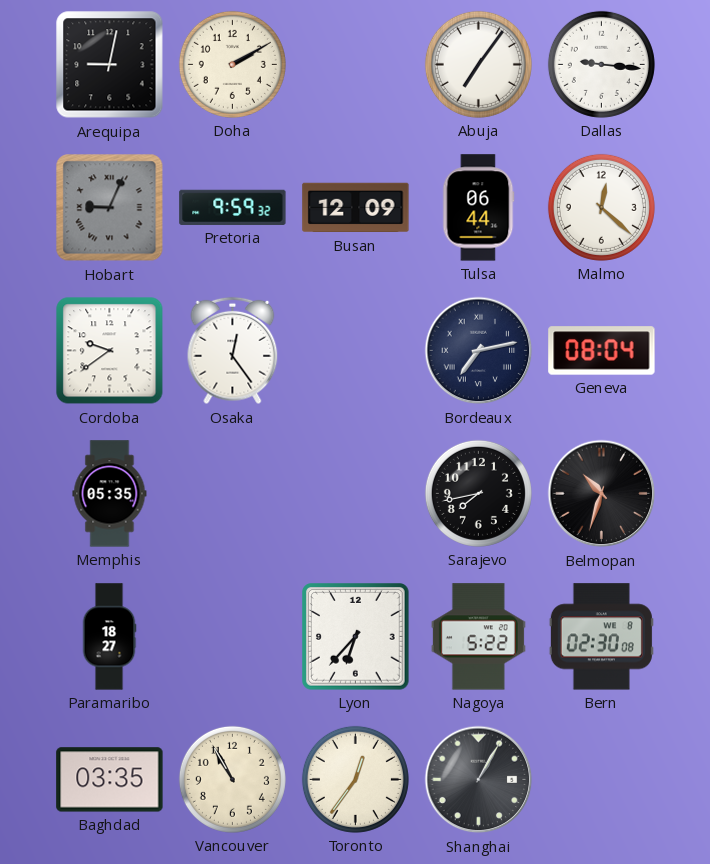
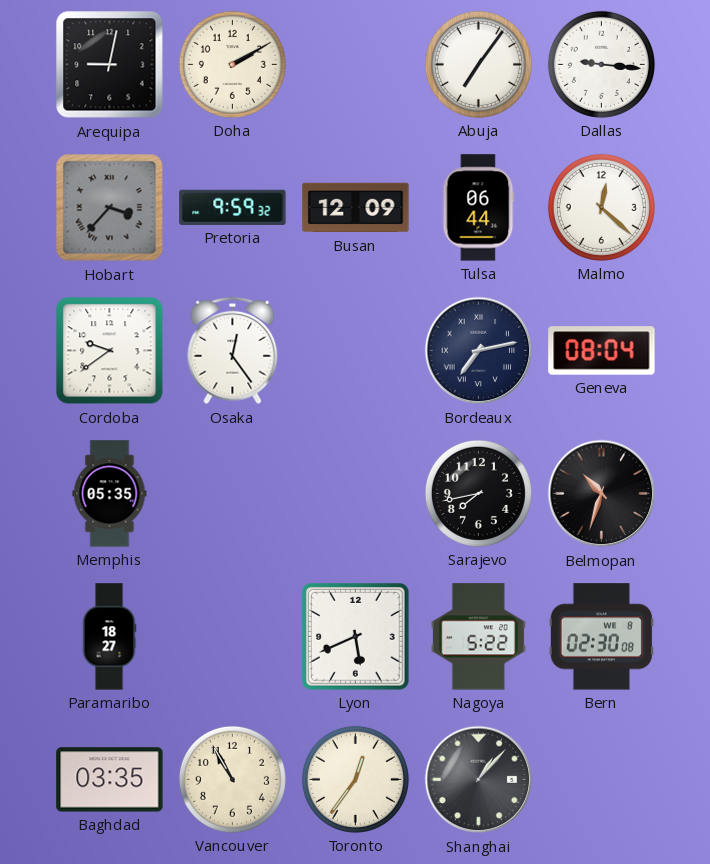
Hobart: 9:04 -> 3:37
Lyon: 6:37 -> 5:41
Shanghai: 1:05 -> 1:07
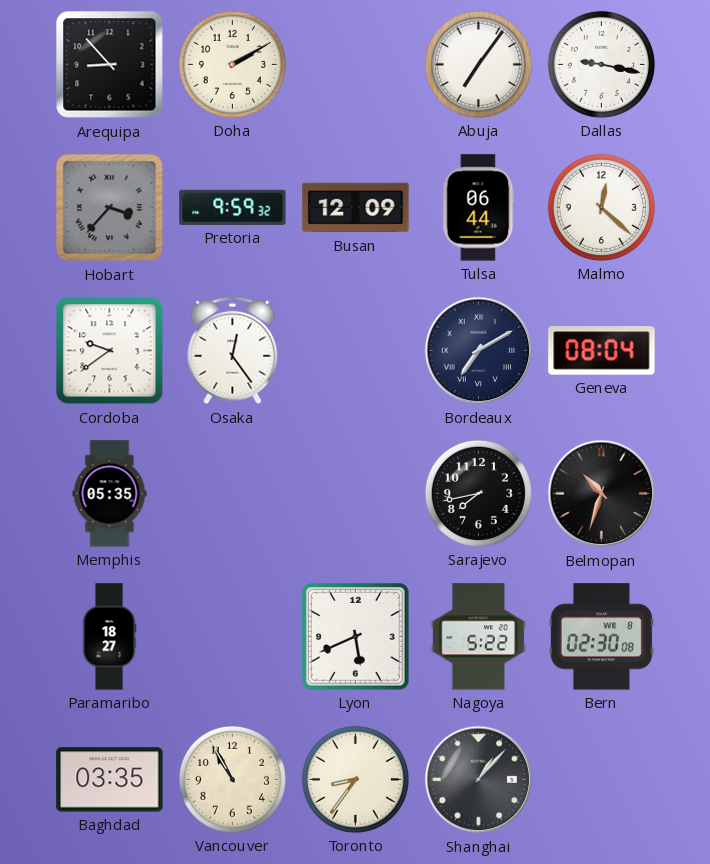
Arequipa: 9:02 -> 8:53
Dallas: 9:16 -> 9:17
Bordeaux: 7:13 -> 7:10
Toronto: 12:36 -> 8:36
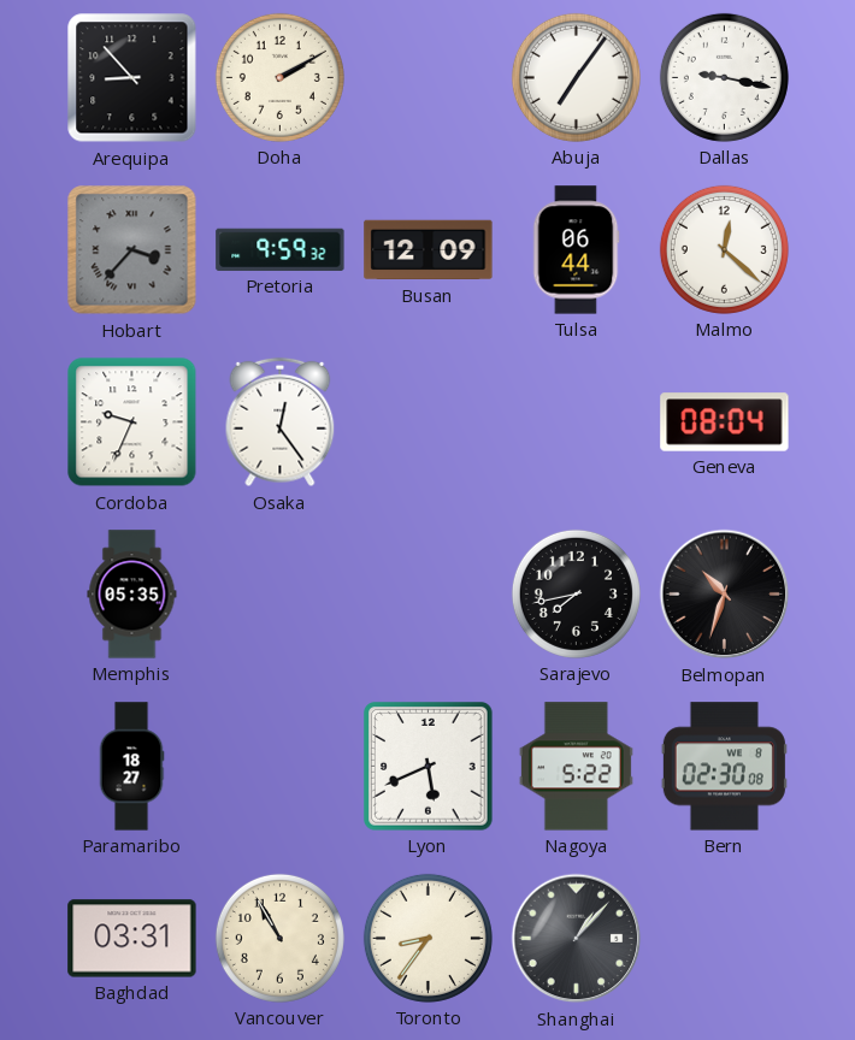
Cordoba: 9:39 -> 9:34
Bordeaux: 7:10 -> none
Baghdad: 03:35 -> 03:31
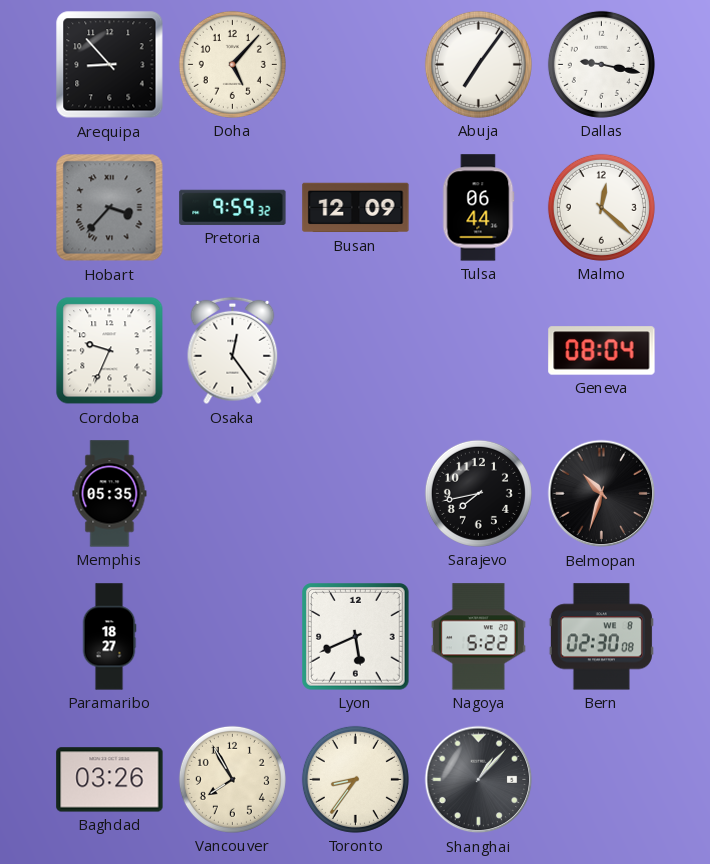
Doha: 2:10 -> 5:07
Baghdad: 03:31 -> 03:26
Vancouver: 10:55 -> 7:55
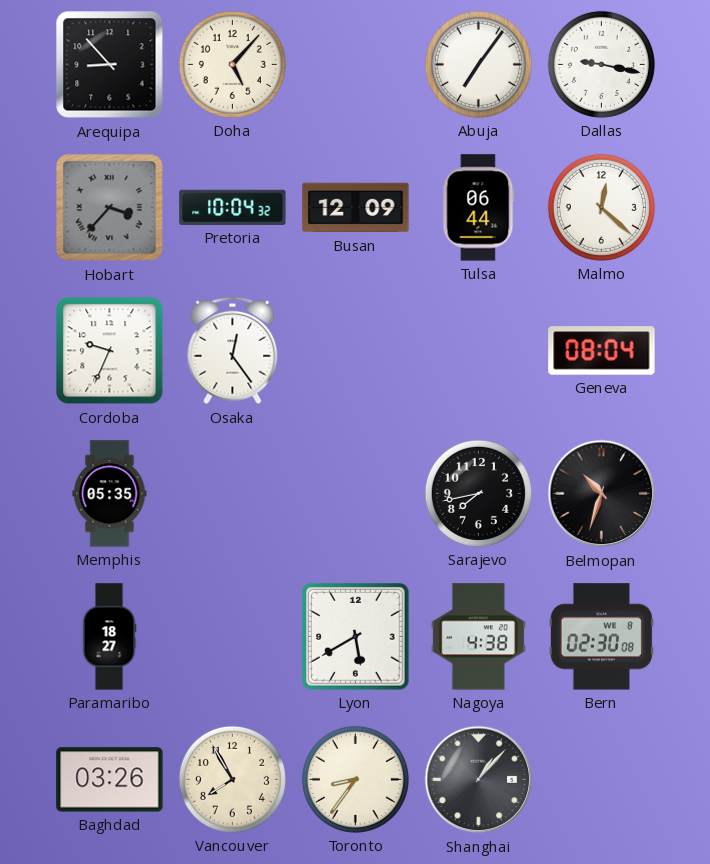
Pretoria: 9:59 -> 10:04
Lyon: 5:41 -> 5:40
Nagoya: 5:22 -> 4:38
